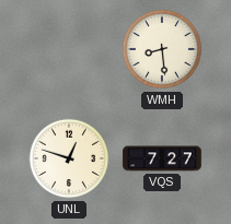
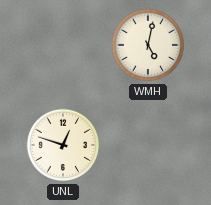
WMH: 8:29 -> 5:02
VQS: 7:27 -> none
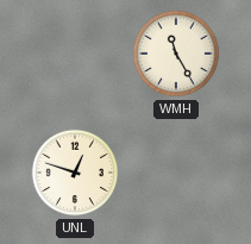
WMH: 5:02 -> 11:25
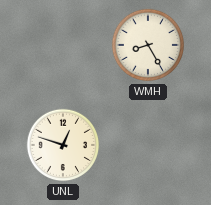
WMH: 11:25 -> 8:25
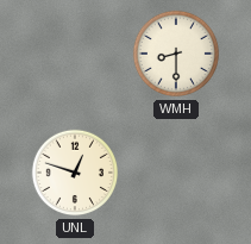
WMH: 8:25 -> 8:30
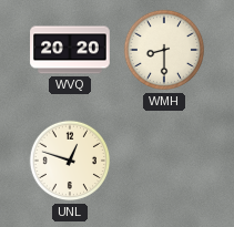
WVQ: none -> 20:20
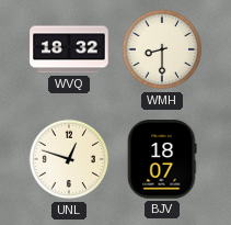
WVQ: 20:20 -> 18:32
BJV: none -> 18:07
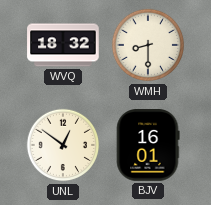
UNL: 12:48 -> 12:51
BJV: 18:07 -> 16:01
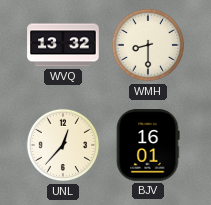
WVQ: 18:32 -> 13:32
UNL: 12:51 -> 12:37
